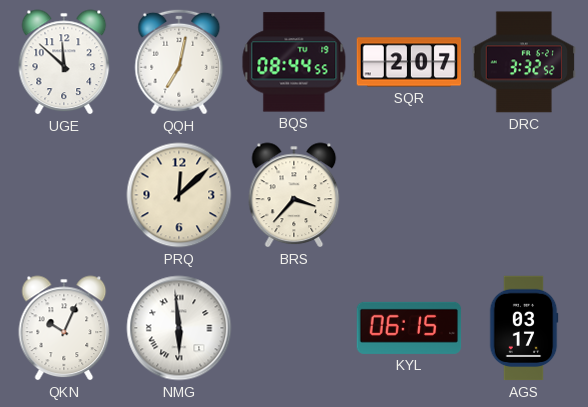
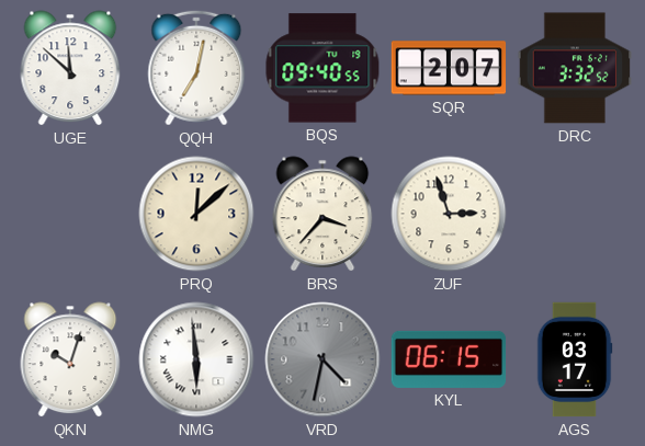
BQS: 08:44 -> 09:40
ZUF: none -> 2:57
QKN: 10:04 -> 10:03
VRD: none -> 4:32
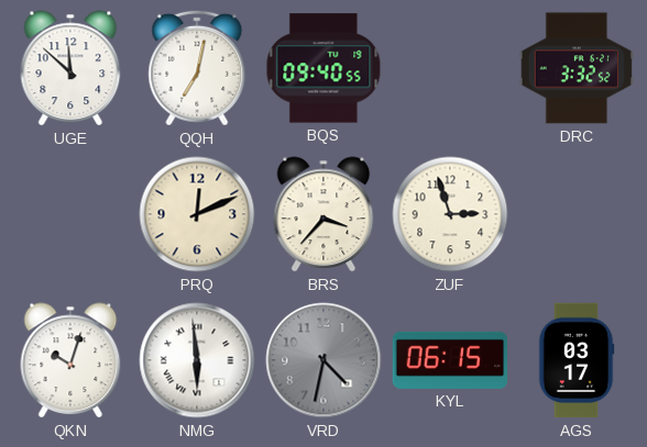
SQR: 2:07 -> none
PRQ: 12:08 -> 12:11
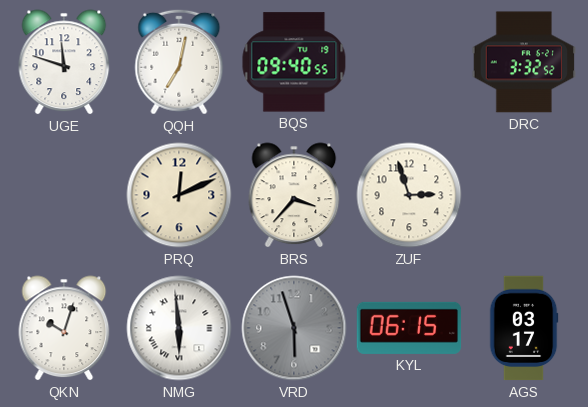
UGE: 11:52 -> 11:48
VRD: 4:32 -> 5:57
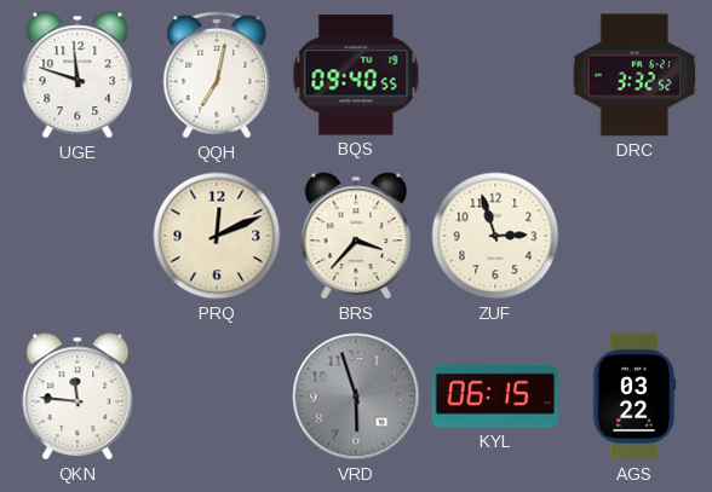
QKN: 10:03 -> 11:46
NMG: 5:59 -> none
AGS: 03:17 -> 03:22
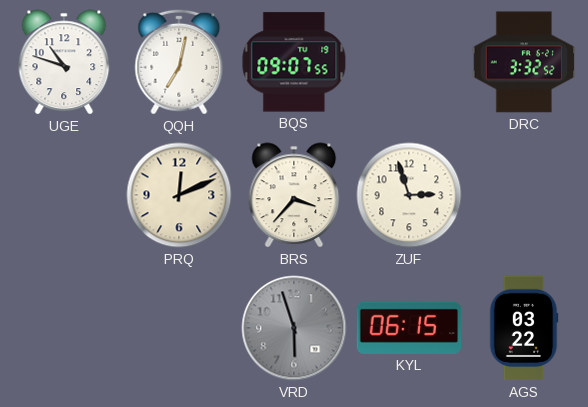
UGE: 11:48 -> 10:48
BQS: 09:40 -> 09:07
QKN: 11:46 -> none
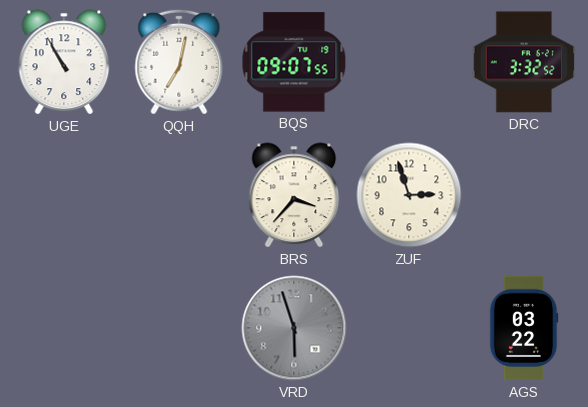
UGE: 10:48 -> 10:55
PRQ: 12:11 -> none
KYL: 06:15 -> none
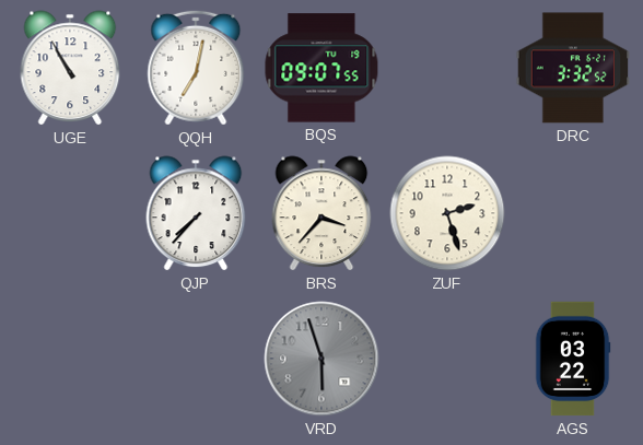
QJP: none -> 7:37
ZUF: 2:57 -> 2:27
